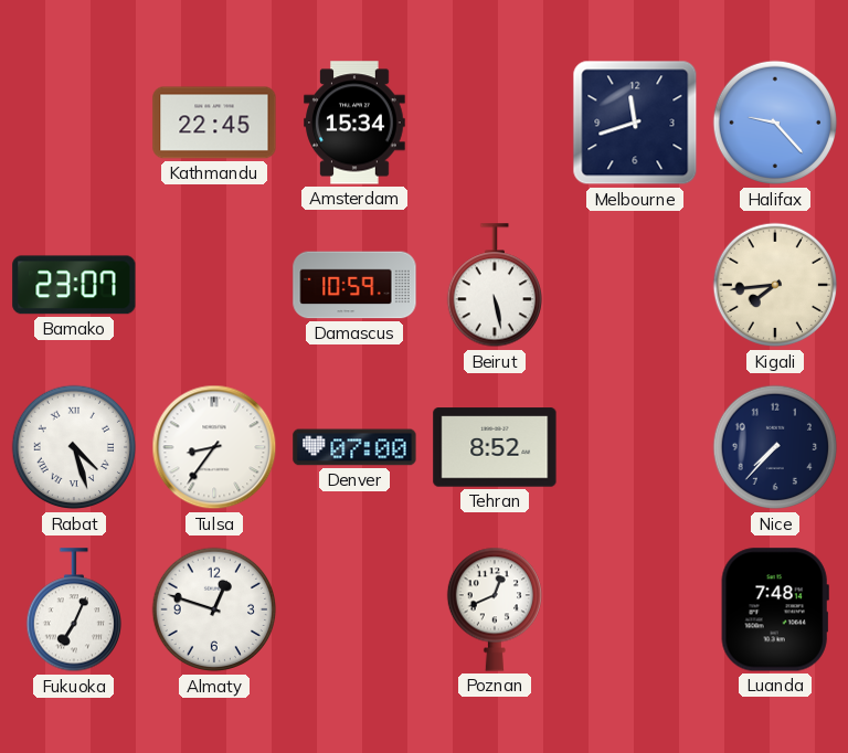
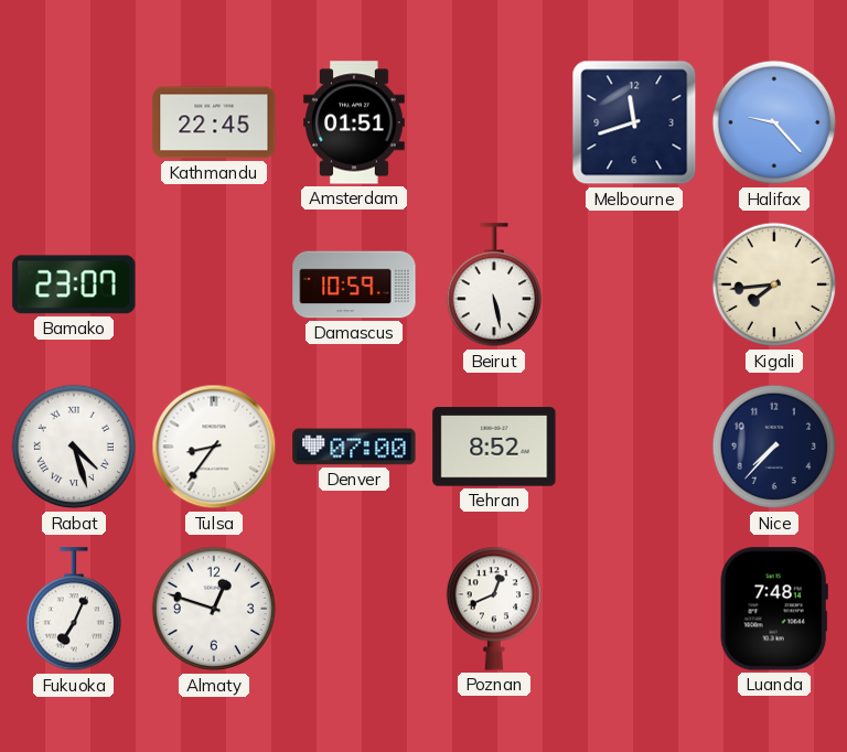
Amsterdam: 15:34 -> 01:51
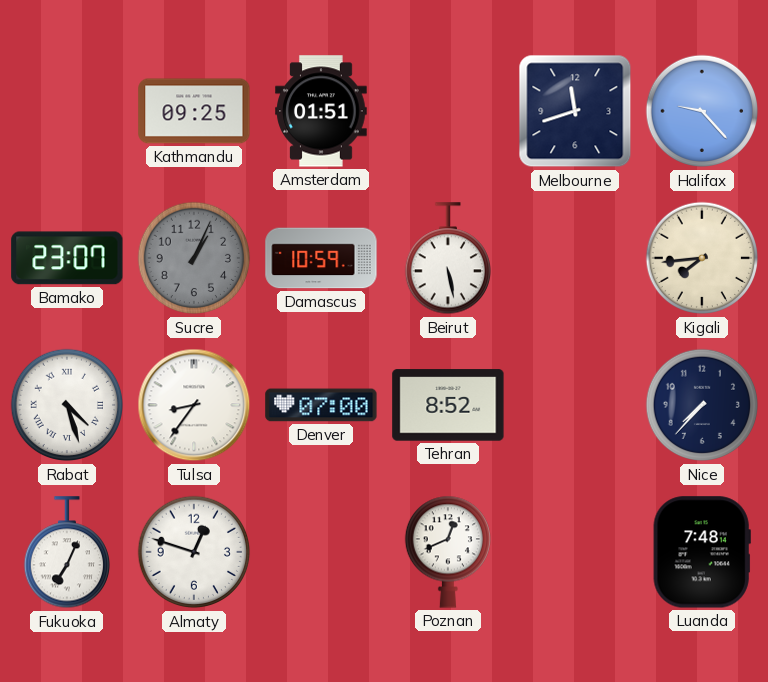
Kathmandu: 22:45 -> 09:25
Sucre: none -> 1:04
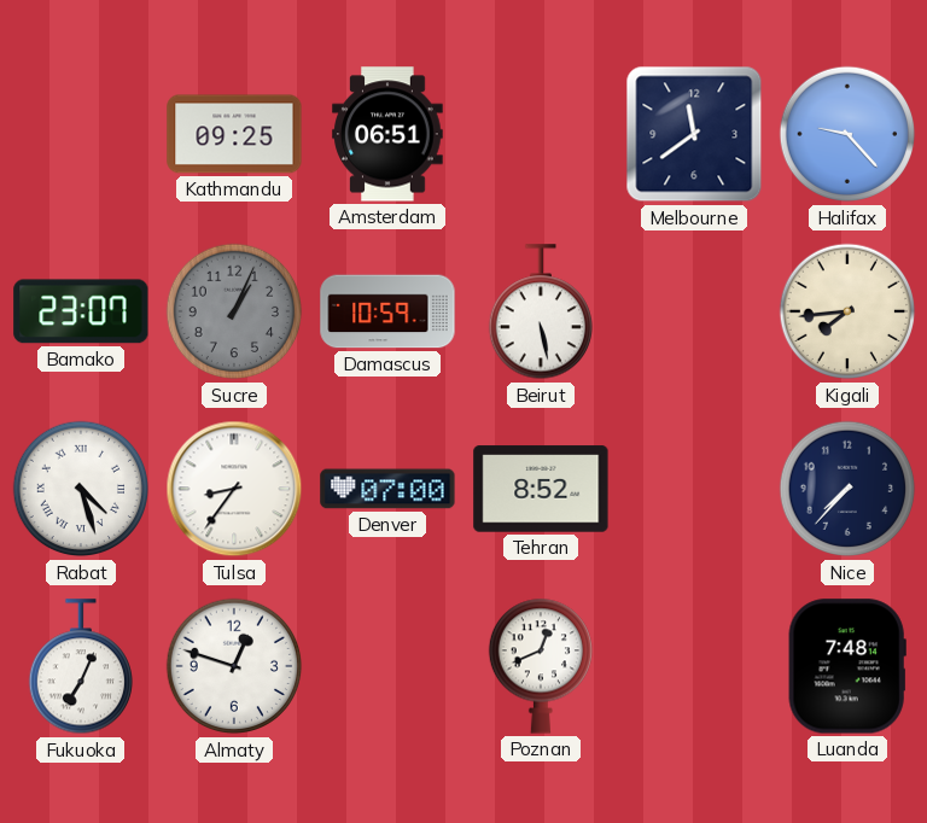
Amsterdam: 01:51 -> 06:51
Melbourne: 11:42 -> 11:39
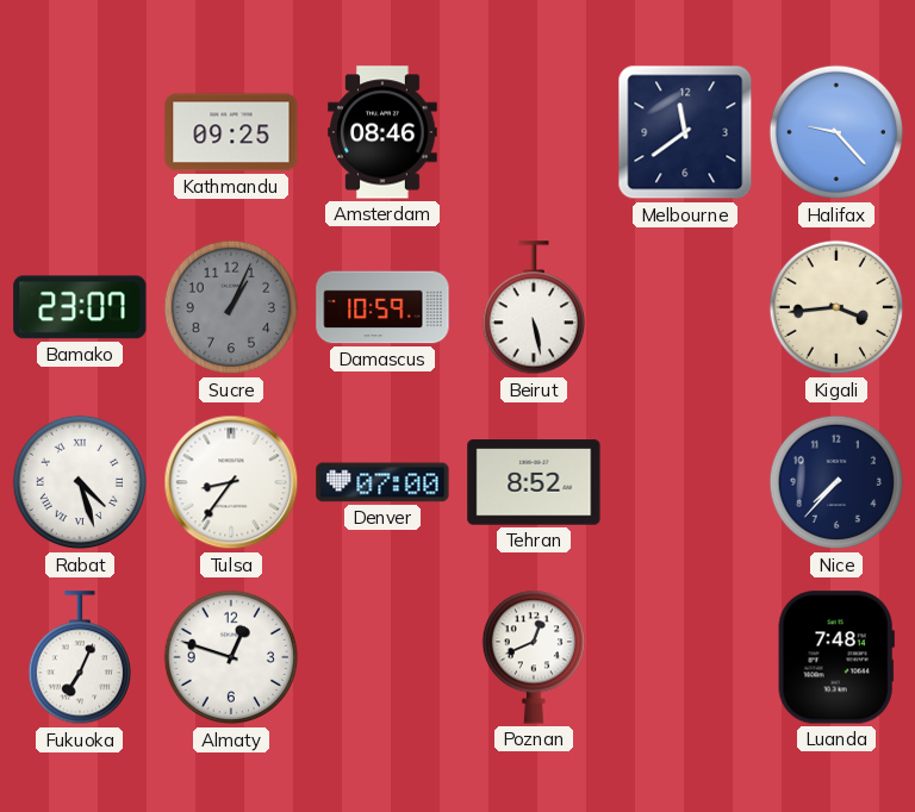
Amsterdam: 06:51 -> 08:46
Kigali: 7:44 -> 3:44
